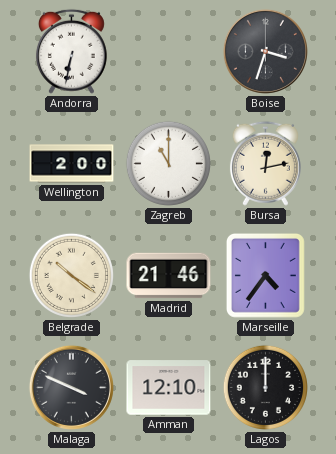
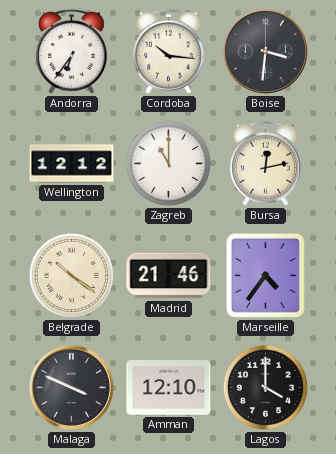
Andorra: 6:32 -> 6:36
Cordoba: none -> 10:16
Boise: 3:33 -> 3:31
Wellington: 2:00 -> 12:12
Lagos: 12:00 -> 4:00
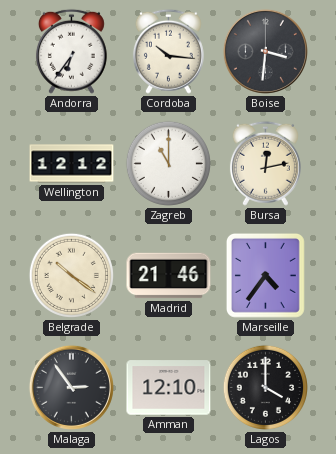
Malaga: 3:49 -> 2:54
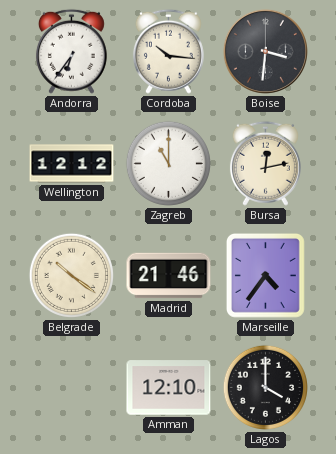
Malaga: 2:54 -> none
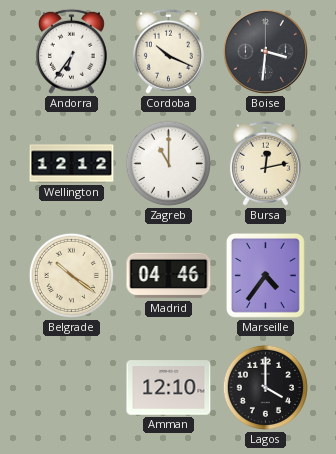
Cordoba: 10:16 -> 10:19
Madrid: 21:46 -> 04:46
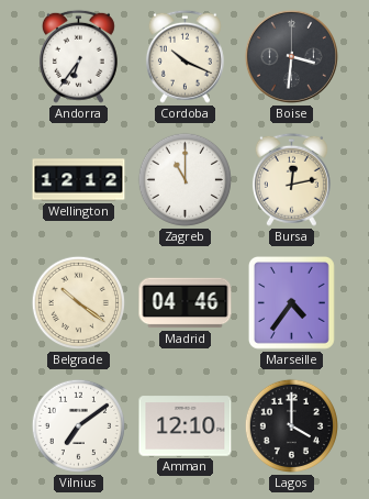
Vilnius: none -> 7:09
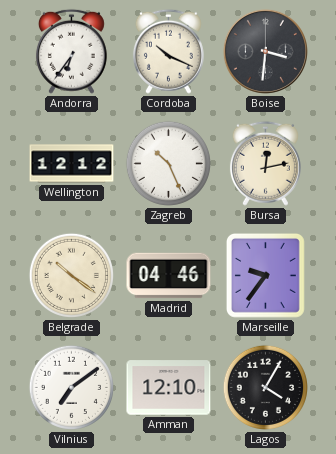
Zagreb: 11:00 -> 10:26
Marseille: 4:36 -> 9:36
Lagos: 4:00 -> 4:05
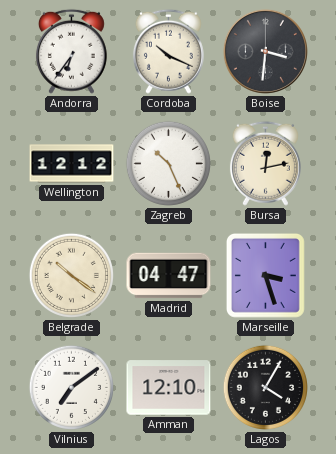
Madrid: 04:46 -> 04:47
Marseille: 9:36 -> 3:27
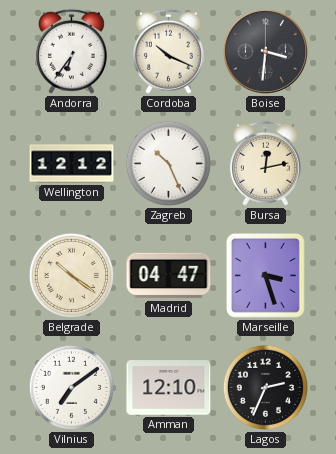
Lagos: 4:05 -> 2:34
